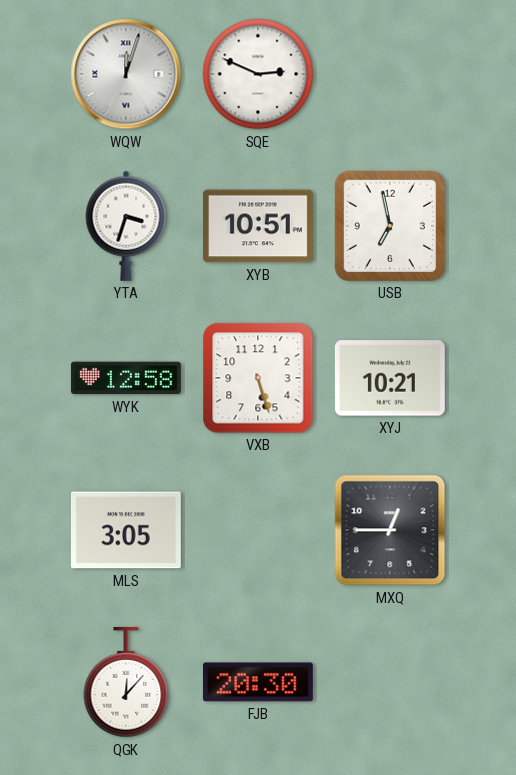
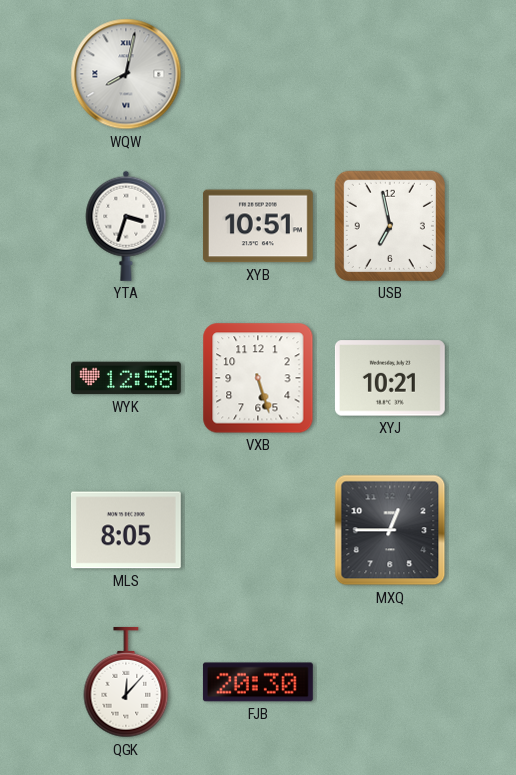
WQW: 12:03 -> 8:02
SQE: 2:49 -> none
MLS: 3:05 -> 8:05
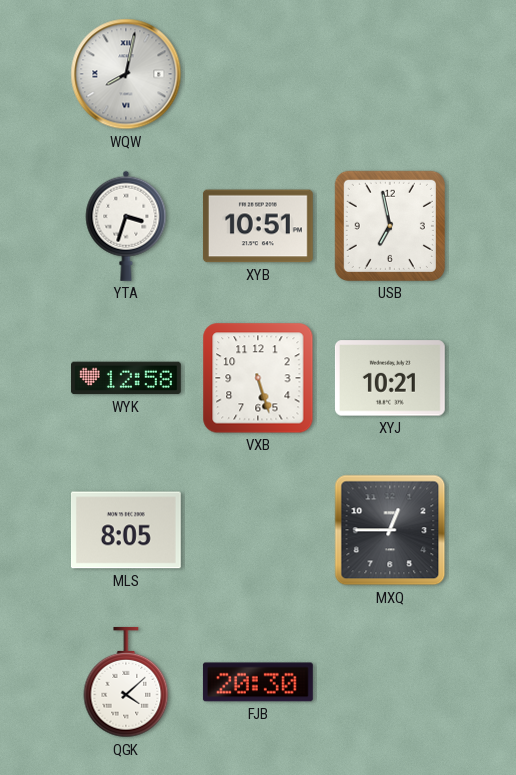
QGK: 12:07 -> 4:08
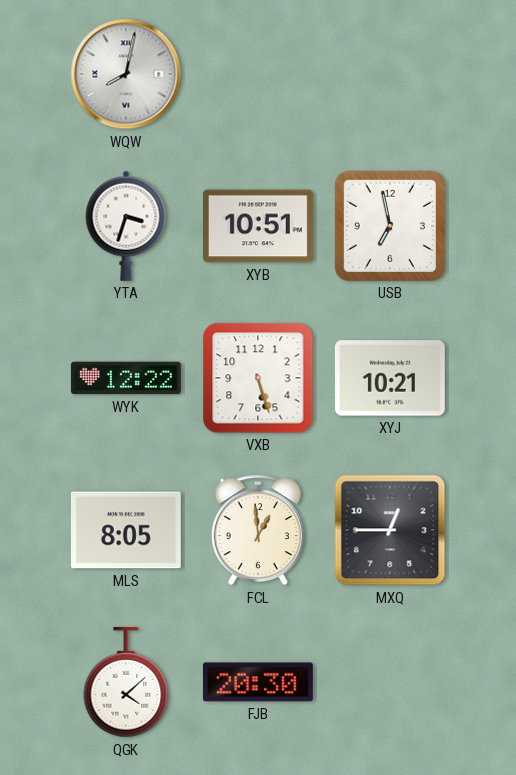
WYK: 12:58 -> 12:22
FCL: none -> 12:59
